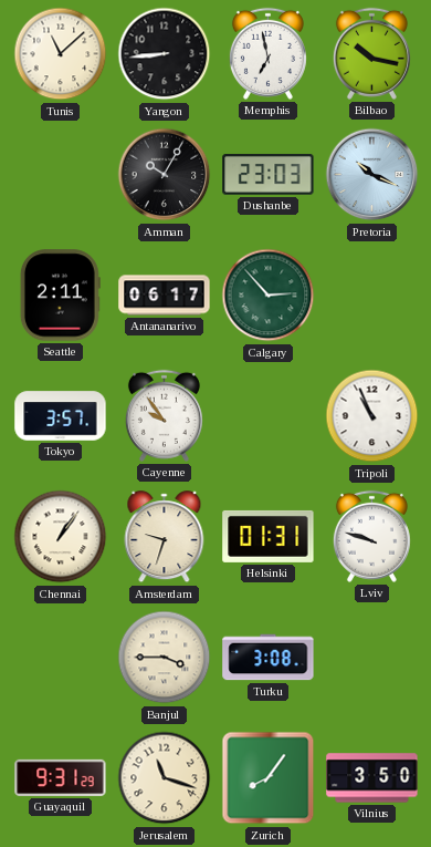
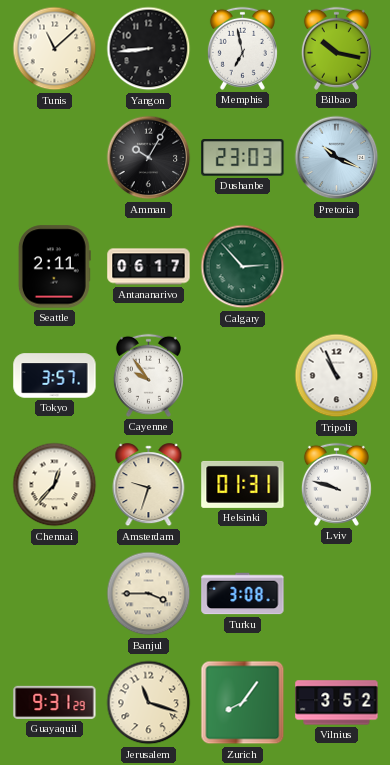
Chennai: 1:06 -> 12:37
Vilnius: 3:50 -> 3:52
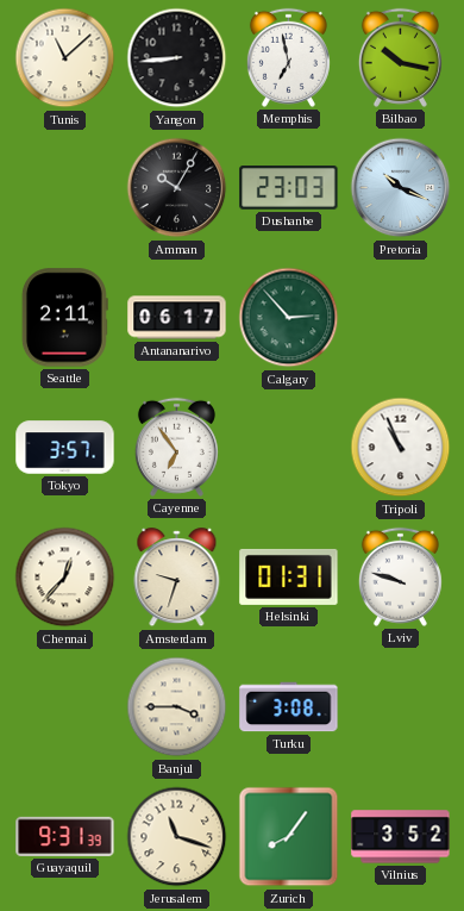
Cayenne: 9:54 -> 6:54
Guayaquil: 9:31:29 -> 9:31:39
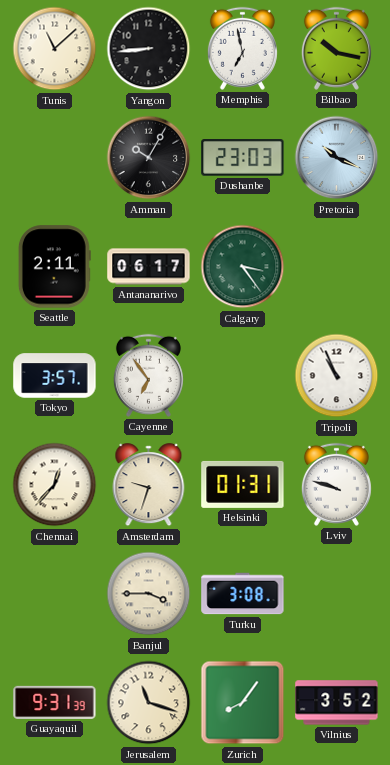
Calgary: 2:53 -> 3:24
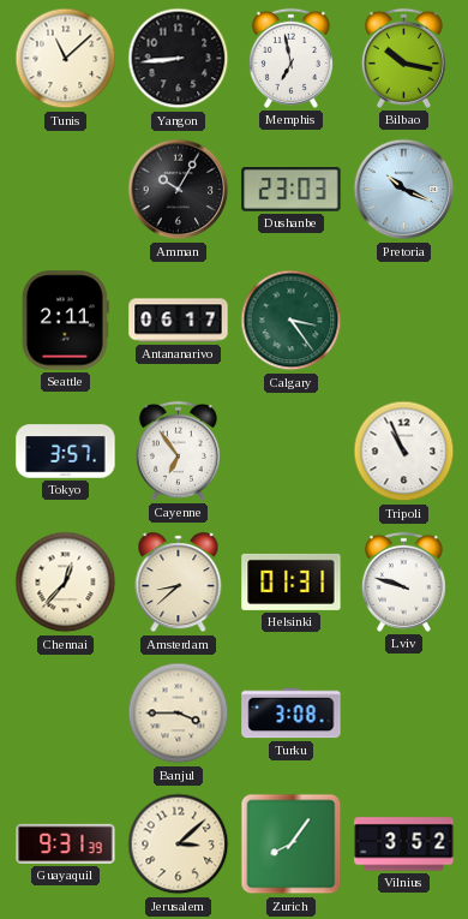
Amsterdam: 9:33 -> 8:38
Jerusalem: 11:18 -> 3:08
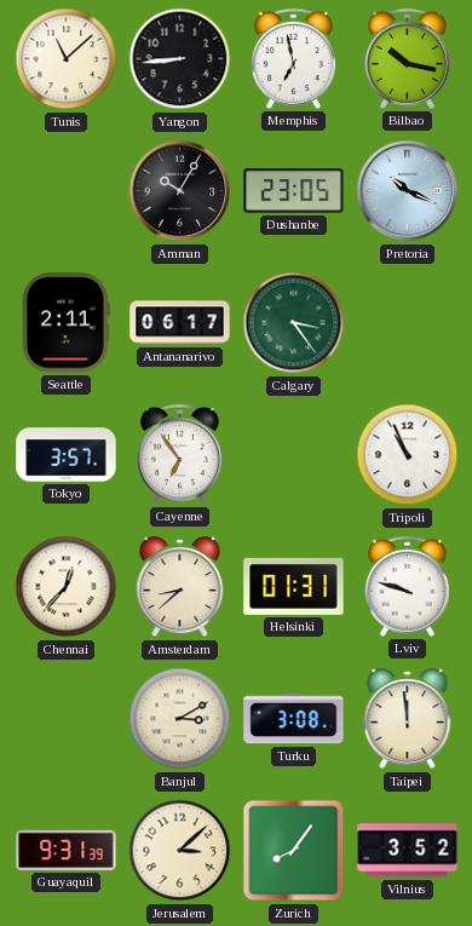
Dushanbe: 23:03 -> 23:05
Banjul: 3:45 -> 3:10
Taipei: none -> 11:59
